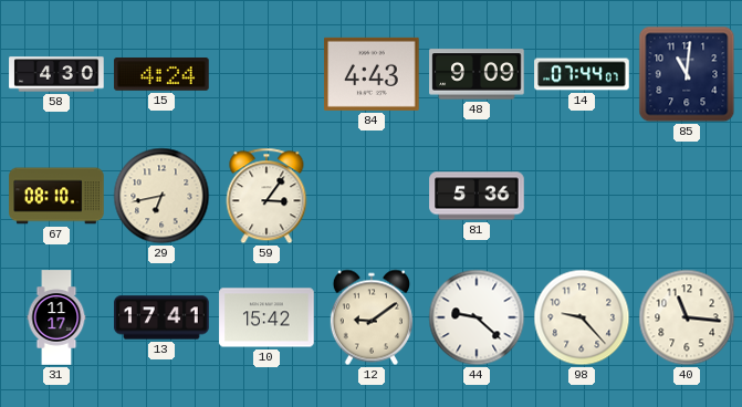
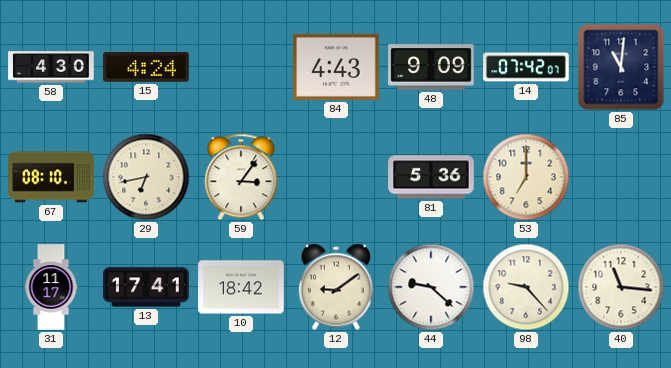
14: 07:44 -> 07:42
53: none -> 7:00
10: 15:42 -> 18:42
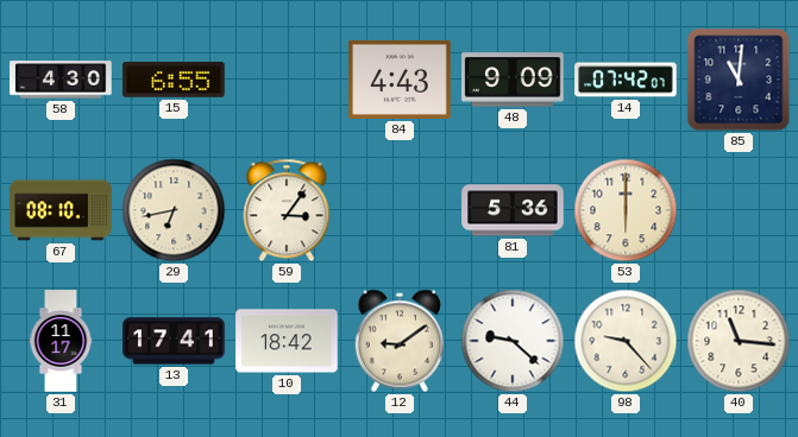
15: 4:24 -> 6:55
53: 7:00 -> 6:00
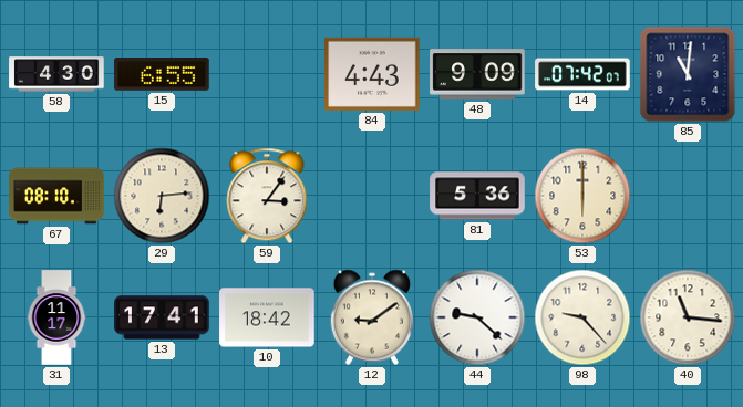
29: 6:43 -> 6:14
